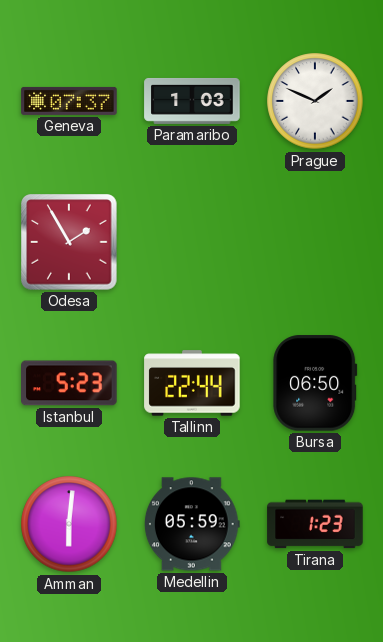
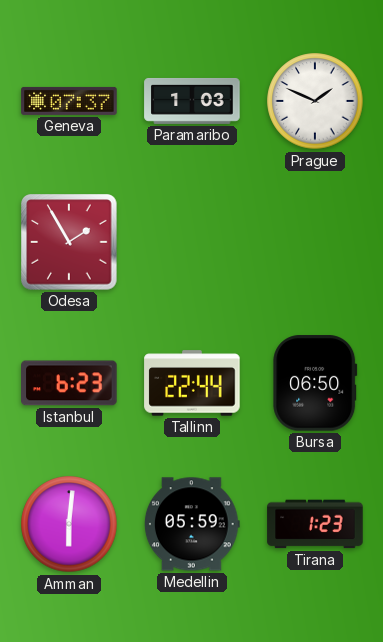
Istanbul: 5:23 -> 6:23
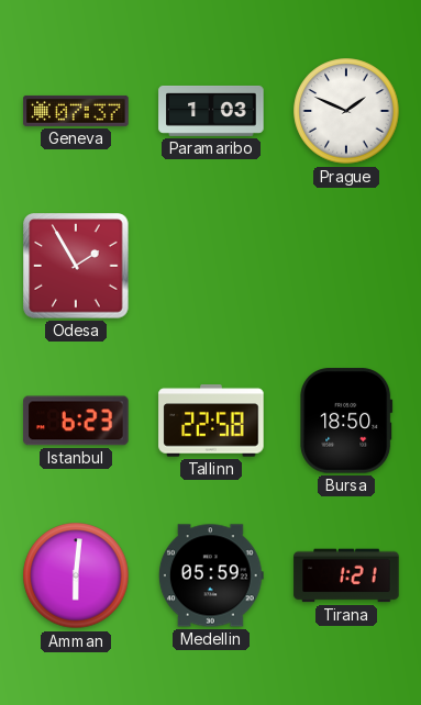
Tallinn: 22:44 -> 22:58
Bursa: 06:50 -> 18:50
Tirana: 1:23 -> 1:21
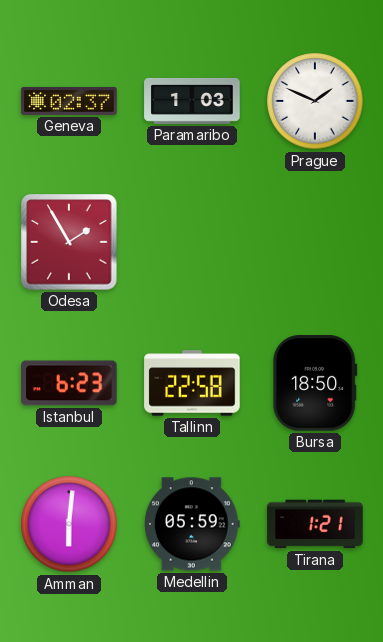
Geneva: 07:37 -> 02:37
